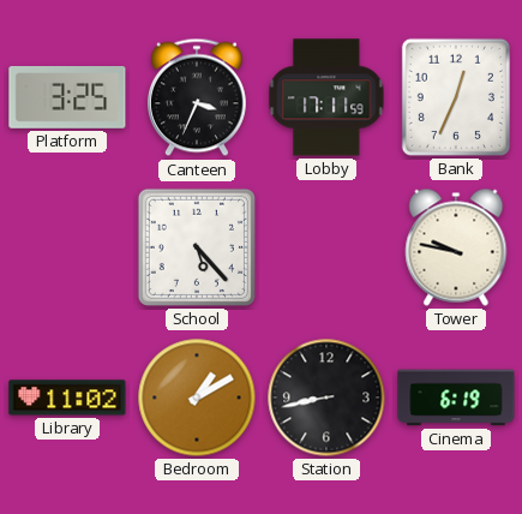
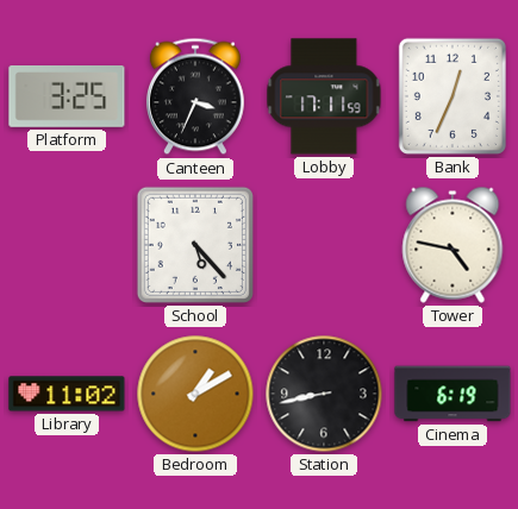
Tower: 9:47 -> 4:47
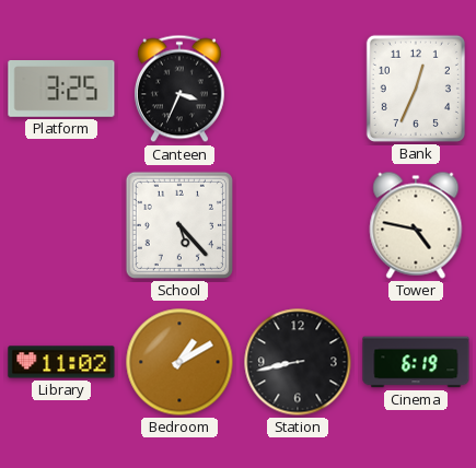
Lobby: 17:11 -> none
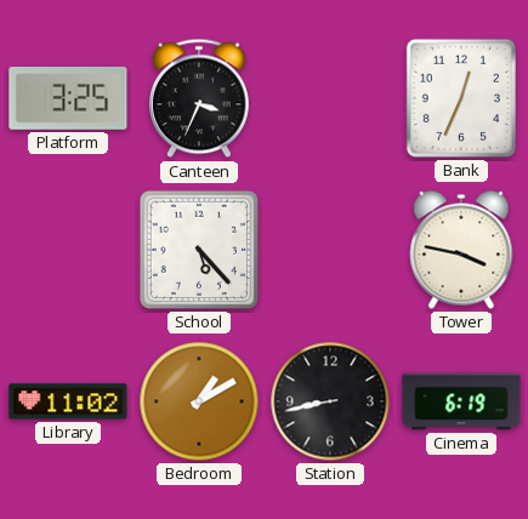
Tower: 4:47 -> 3:47
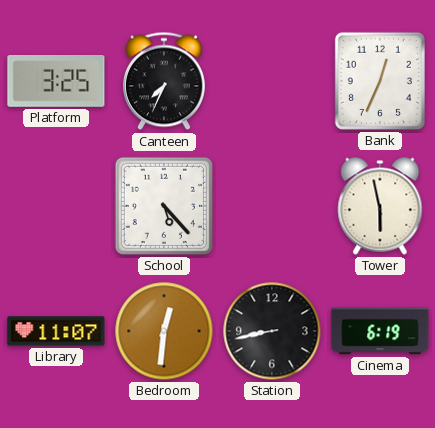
Canteen: 3:34 -> 7:34
Tower: 3:47 -> 5:58
Library: 11:02 -> 11:07
Bedroom: 1:10 -> 12:31
